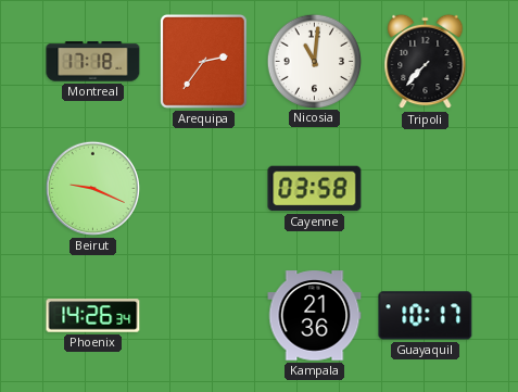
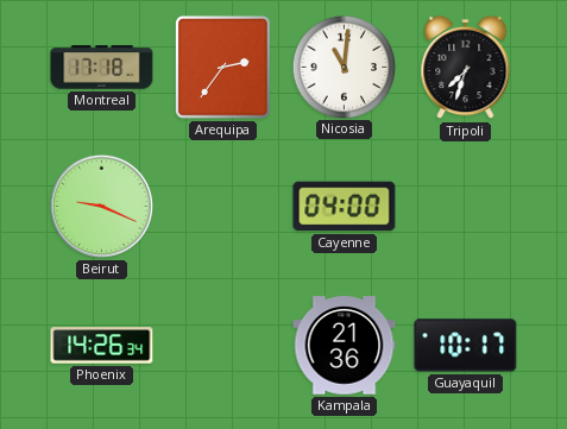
Tripoli: 7:37 -> 7:33
Cayenne: 03:58 -> 04:00
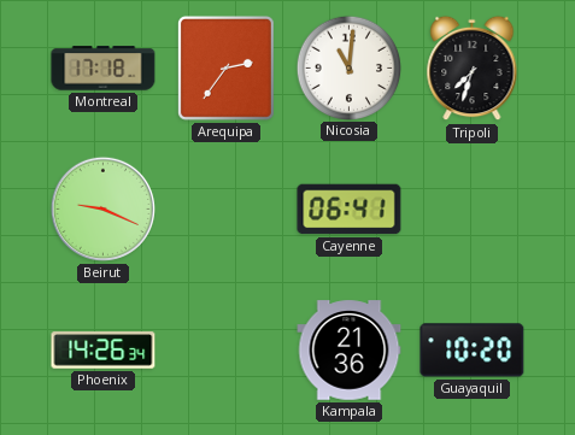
Cayenne: 04:00 -> 06:41
Guayaquil: 10:17 -> 10:20
